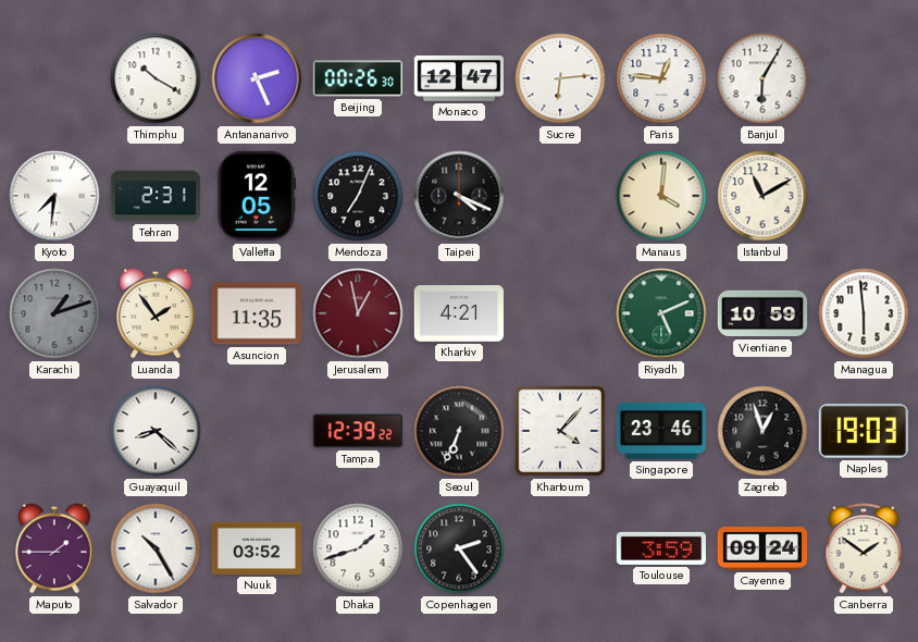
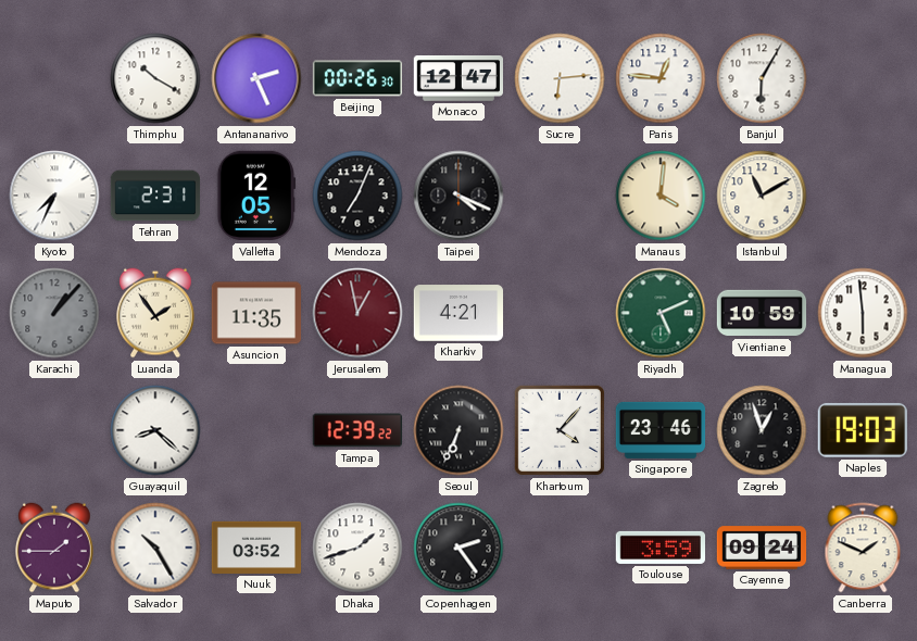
Kyoto: 7:31 -> 7:34
Karachi: 1:12 -> 1:07
Canberra: 1:51 -> 1:49
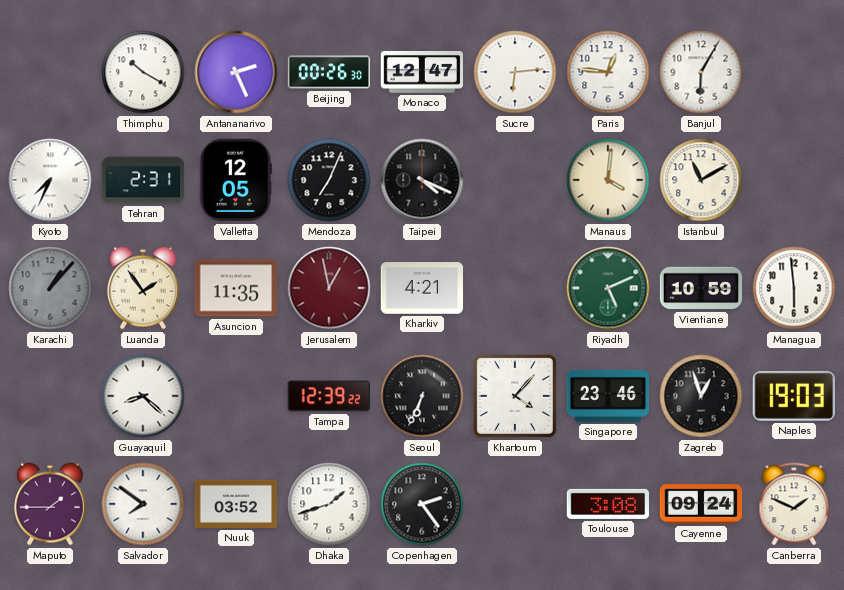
Salvador: 10:25 -> 7:51
Toulouse: 3:59 -> 3:08
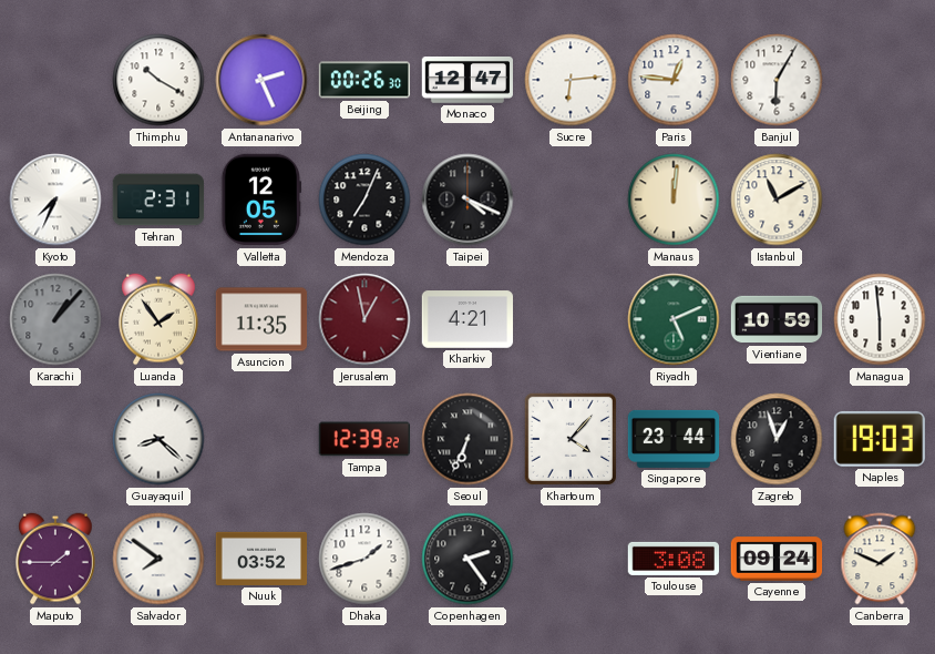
Manaus: 4:01 -> 12:01
Singapore: 23:46 -> 23:44
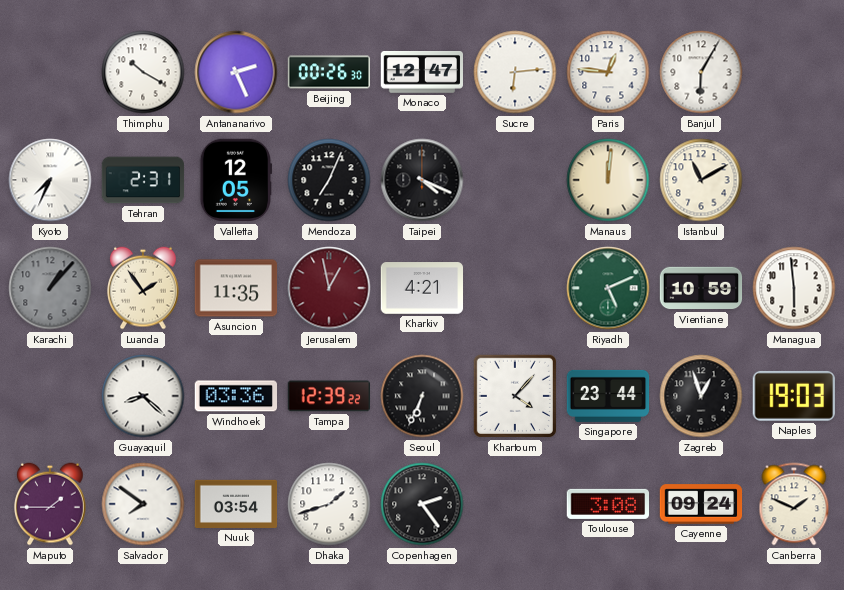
Windhoek: none -> 03:36
Nuuk: 03:52 -> 03:54
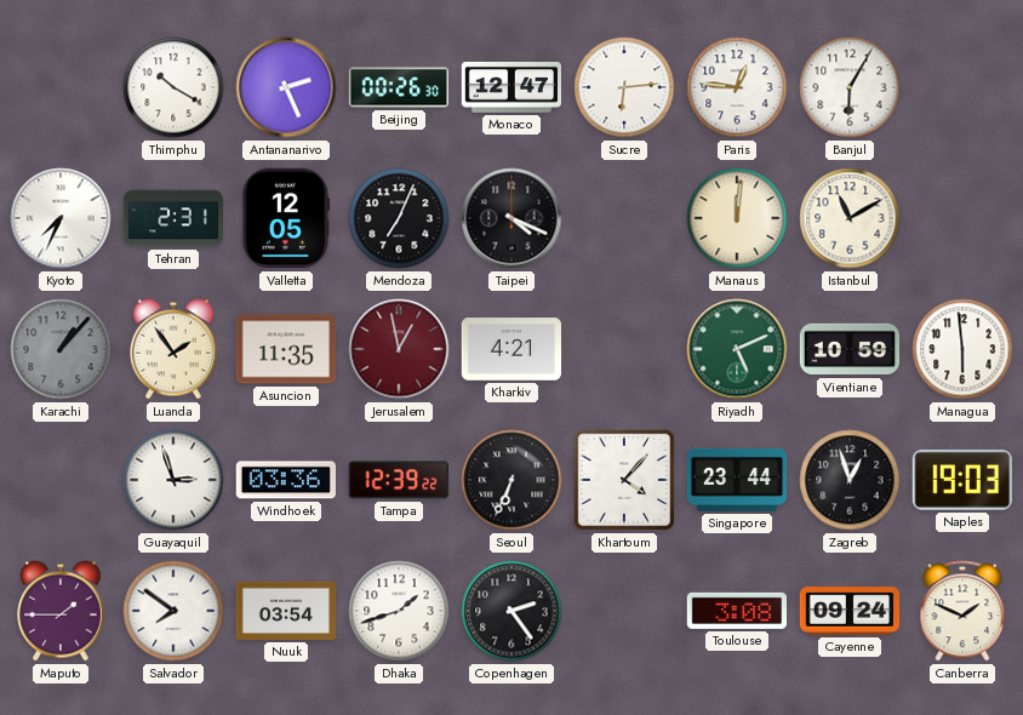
Guayaquil: 8:22 -> 2:57
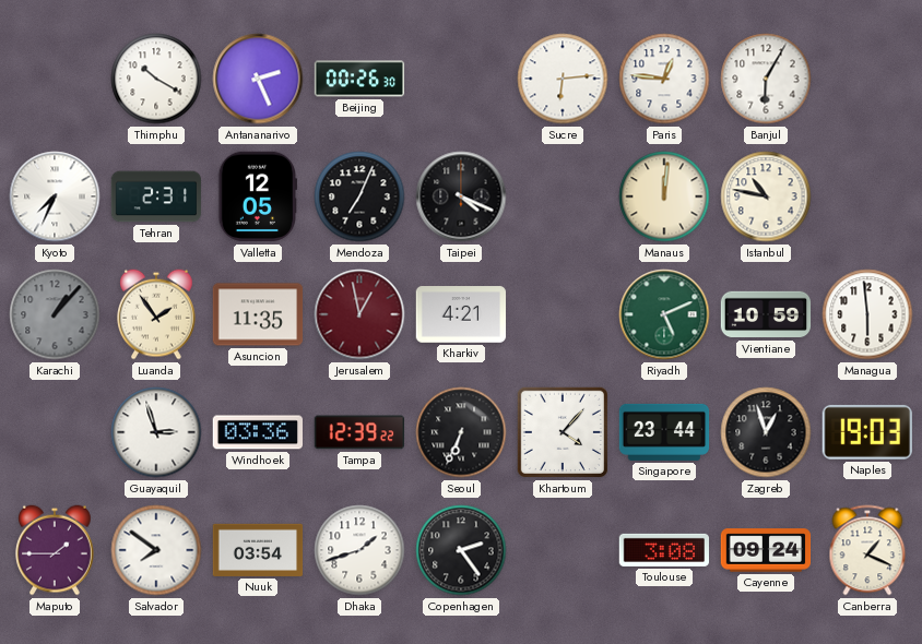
Monaco: 12:47 -> none
Istanbul: 11:10 -> 10:47
Canberra: 1:49 -> 1:19
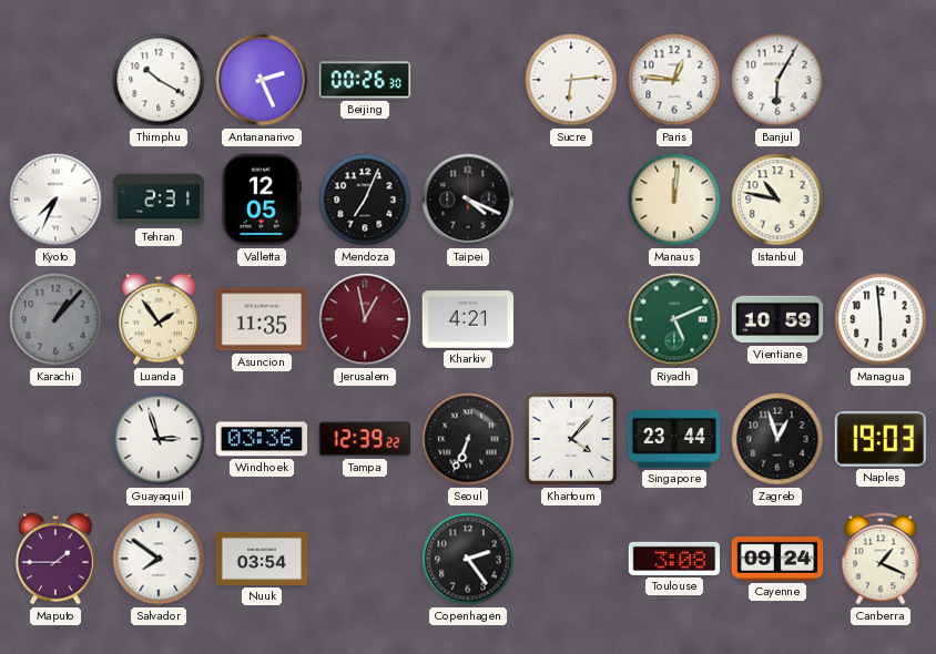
Dhaka: 1:42 -> none
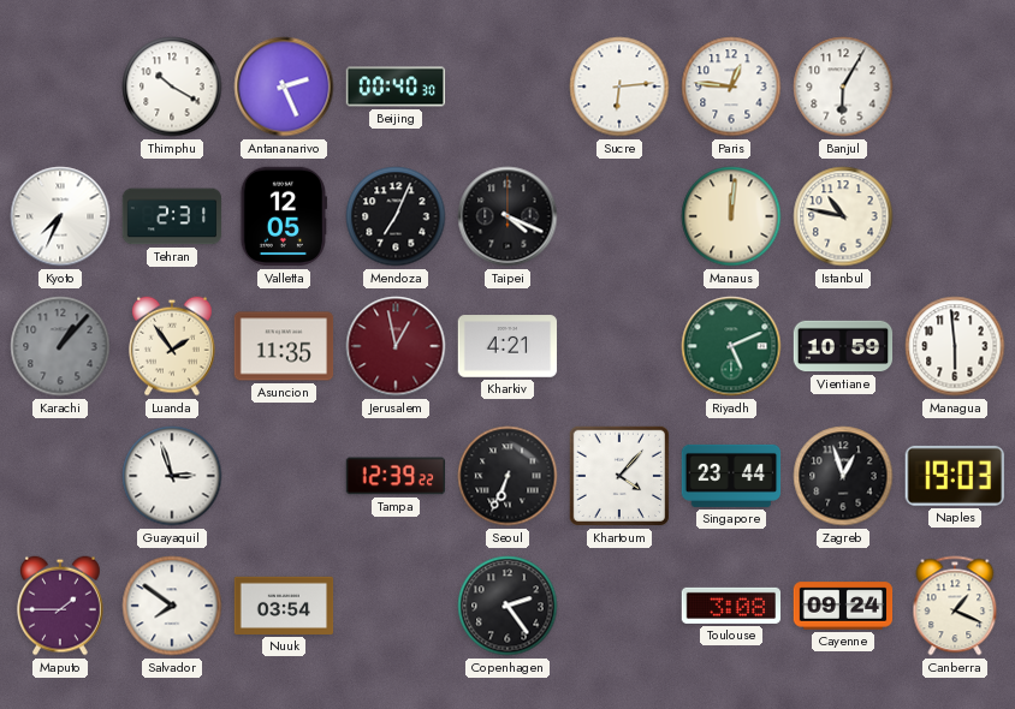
Beijing: 00:26 -> 00:40
Windhoek: 03:36 -> none
